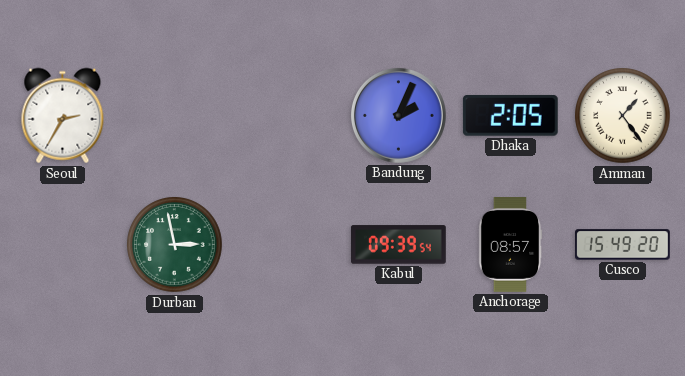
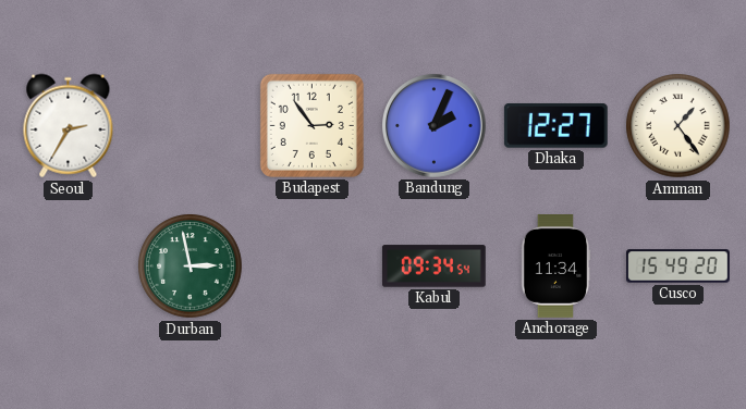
Budapest: none -> 2:54
Dhaka: 2:05 -> 12:27
Kabul: 09:39 -> 09:34
Anchorage: 08:57 -> 11:34
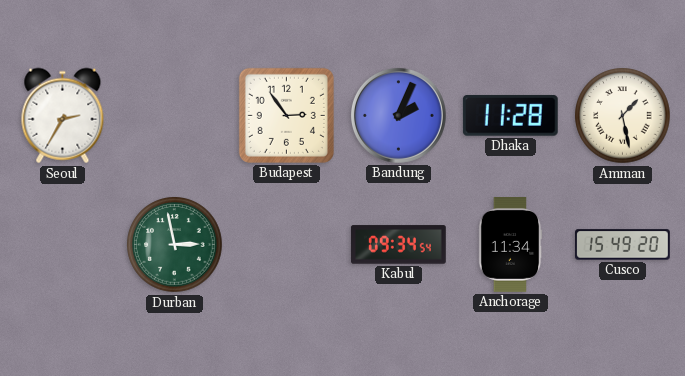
Dhaka: 12:27 -> 11:28
Amman: 1:24 -> 1:28
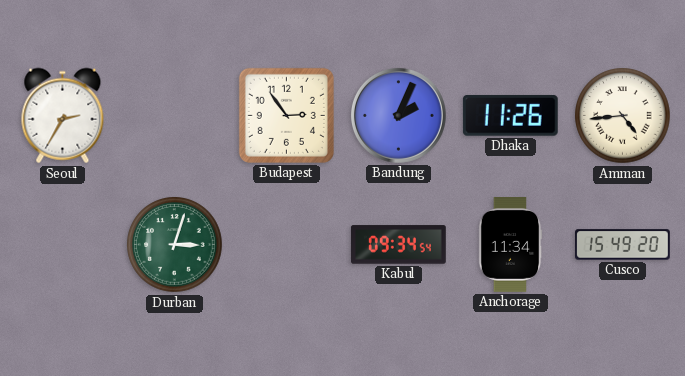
Dhaka: 11:28 -> 11:26
Amman: 1:28 -> 4:44
Durban: 2:58 -> 3:03
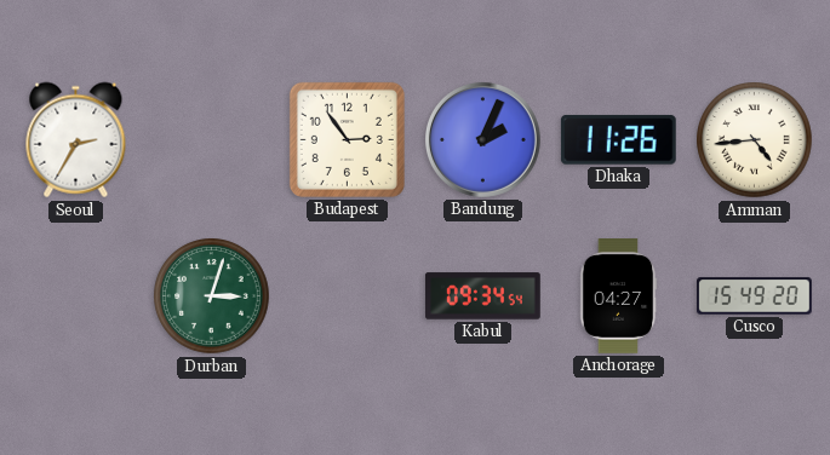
Anchorage: 11:34 -> 04:27
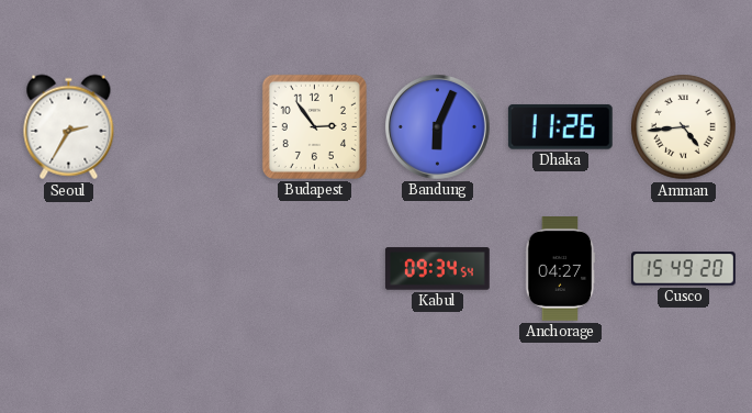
Bandung: 2:04 -> 6:04
Durban: 3:03 -> none
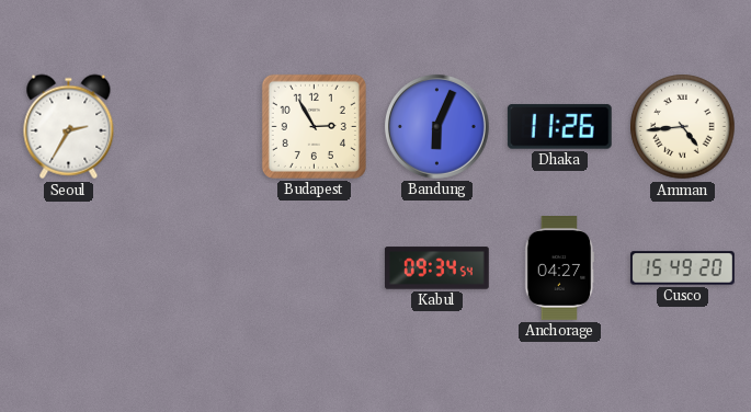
Budapest: 2:54 -> 2:55
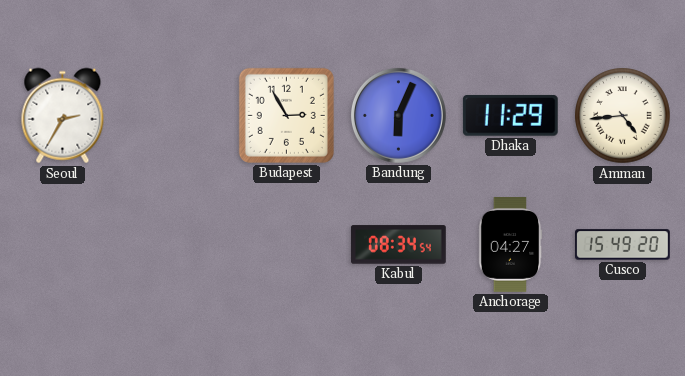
Dhaka: 11:26 -> 11:29
Kabul: 09:34 -> 08:34
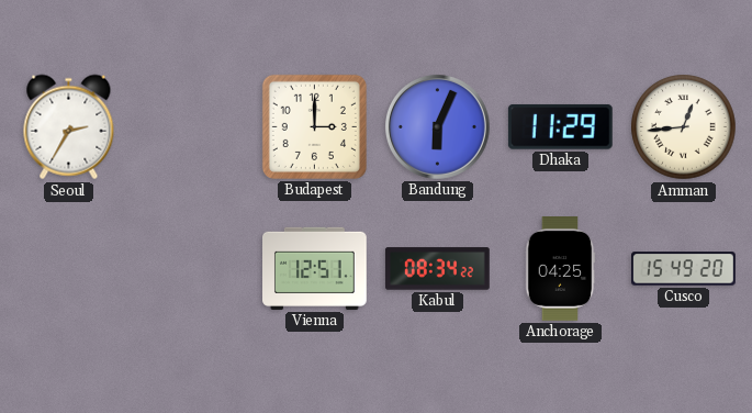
Budapest: 2:55 -> 3:00
Amman: 4:44 -> 12:44
Vienna: none -> 12:51
Kabul: 08:34:54 -> 08:34:22
Anchorage: 04:27 -> 04:25
